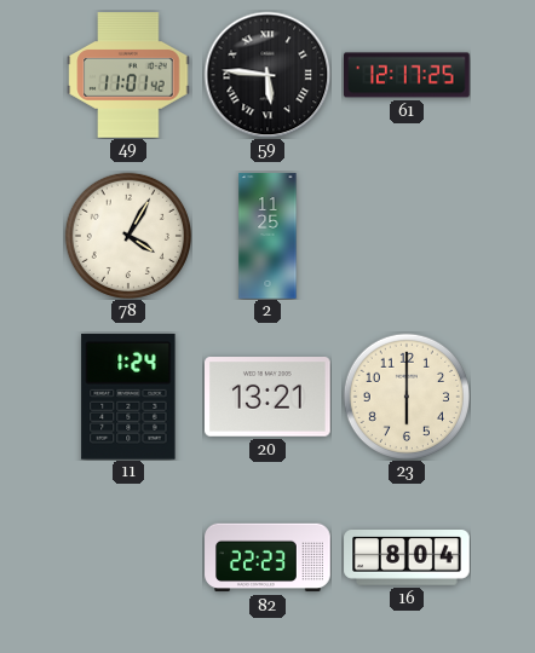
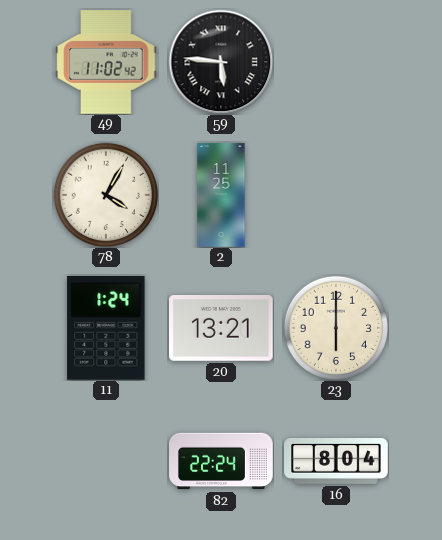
49: 11:01 -> 11:02
61: 12:17 -> none
82: 22:23 -> 22:24
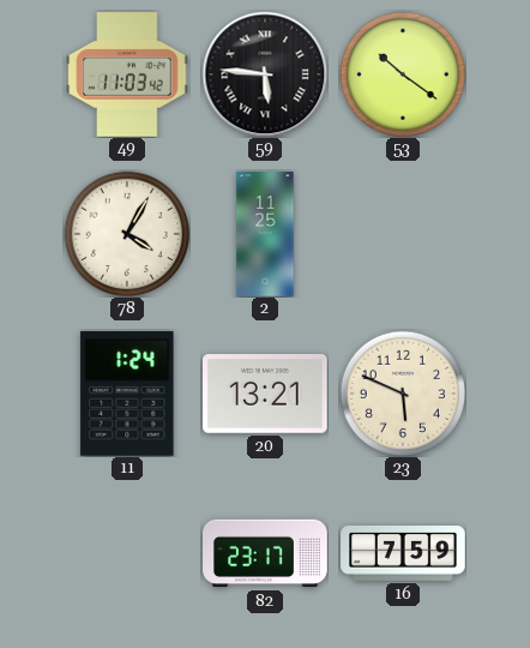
49: 11:02 -> 11:03
53: none -> 10:21
23: 6:00 -> 5:49
82: 22:24 -> 23:17
16: 8:04 -> 7:59
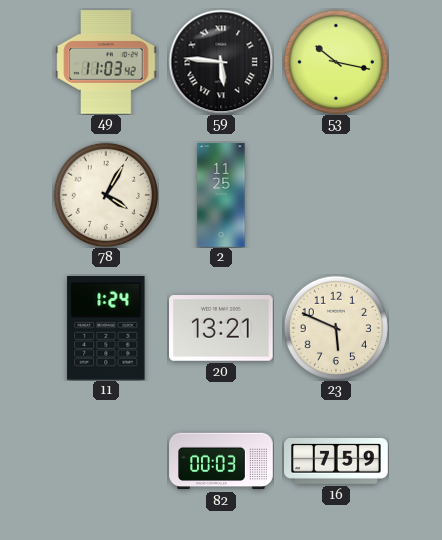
53: 10:21 -> 10:17
82: 23:17 -> 00:03
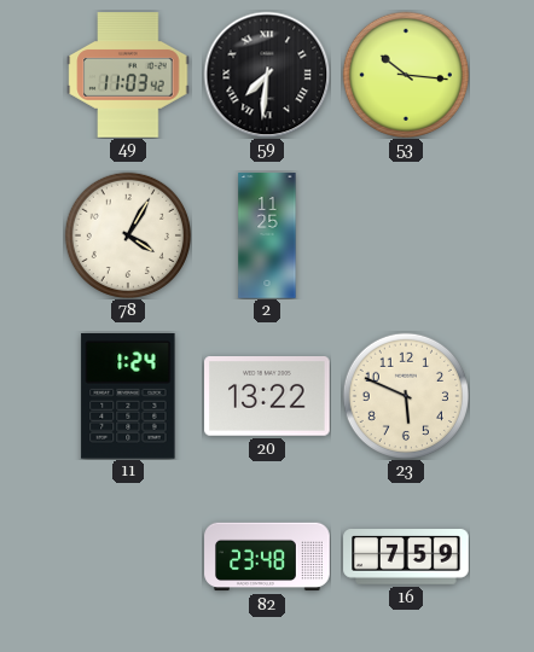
59: 5:46 -> 7:31
53: 10:17 -> 10:16
20: 13:21 -> 13:22
82: 00:03 -> 23:48
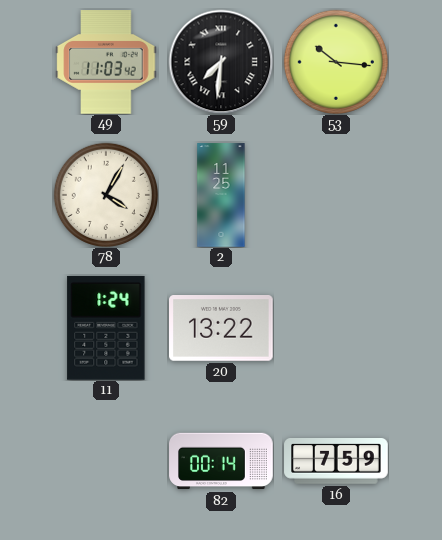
23: 5:49 -> none
82: 23:48 -> 00:14
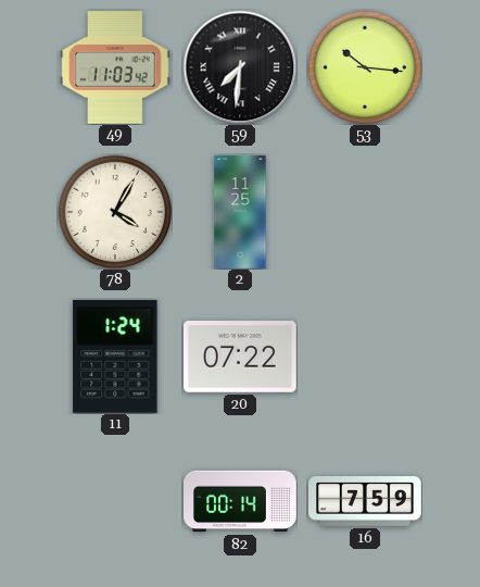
20: 13:22 -> 07:22
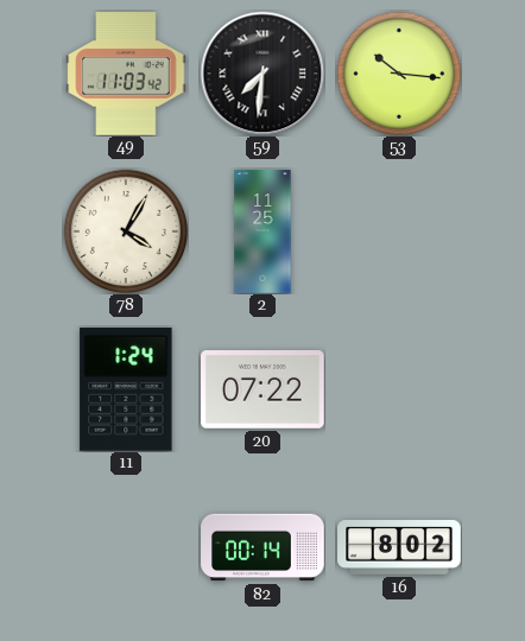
16: 7:59 -> 8:02
